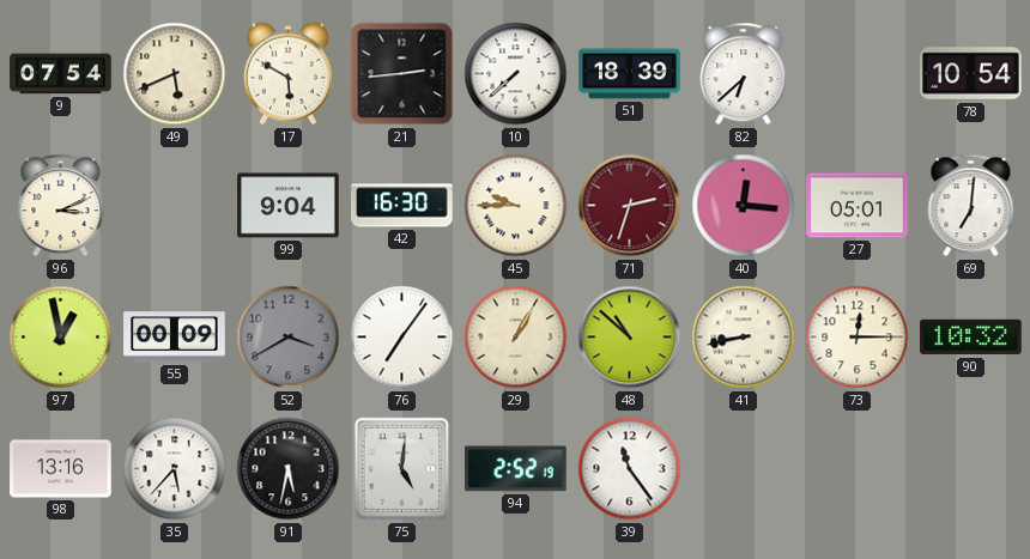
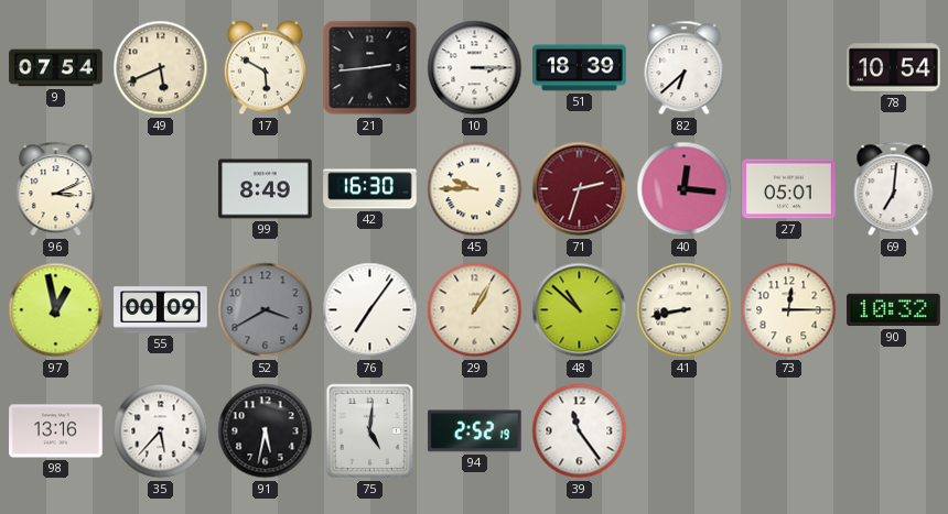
10: 7:38 -> 3:15
99: 9:04 -> 8:49
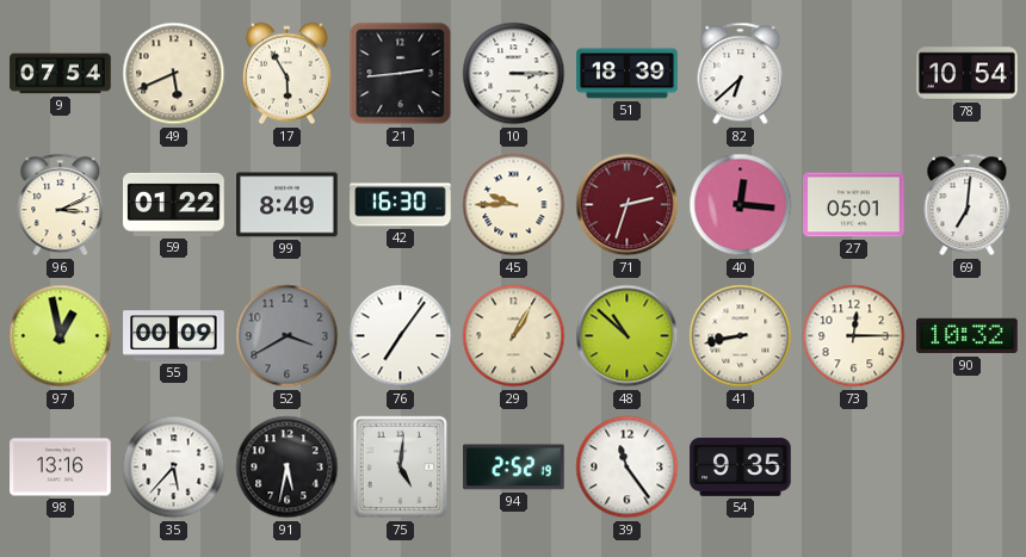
17: 5:50 -> 5:55
59: none -> 01:22
54: none -> 9:35
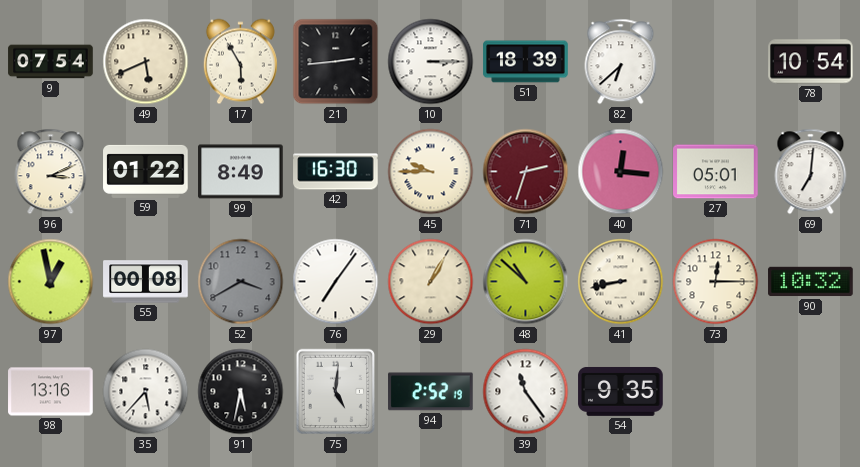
55: 00:09 -> 00:08
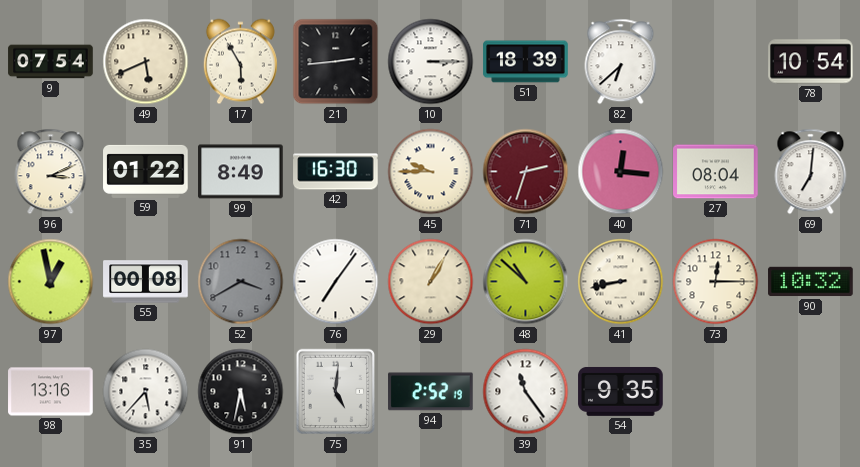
27: 05:01 -> 08:04
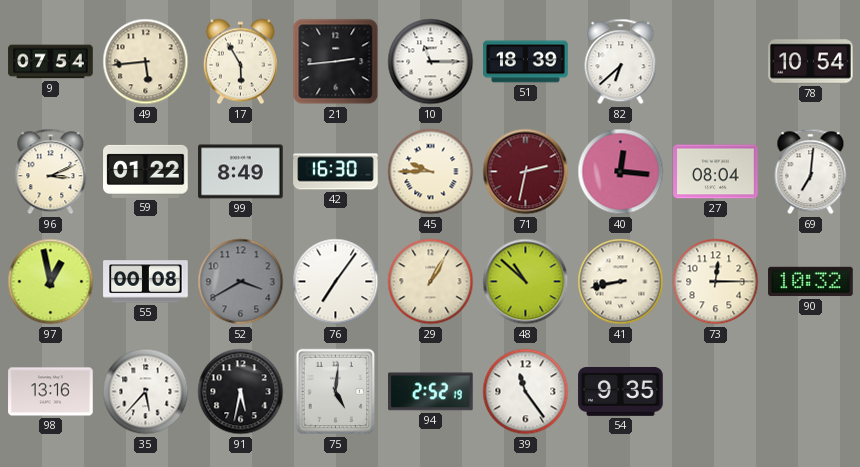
49: 5:41 -> 5:44
10: 3:15 -> 11:15
71: 2:33 -> 2:32
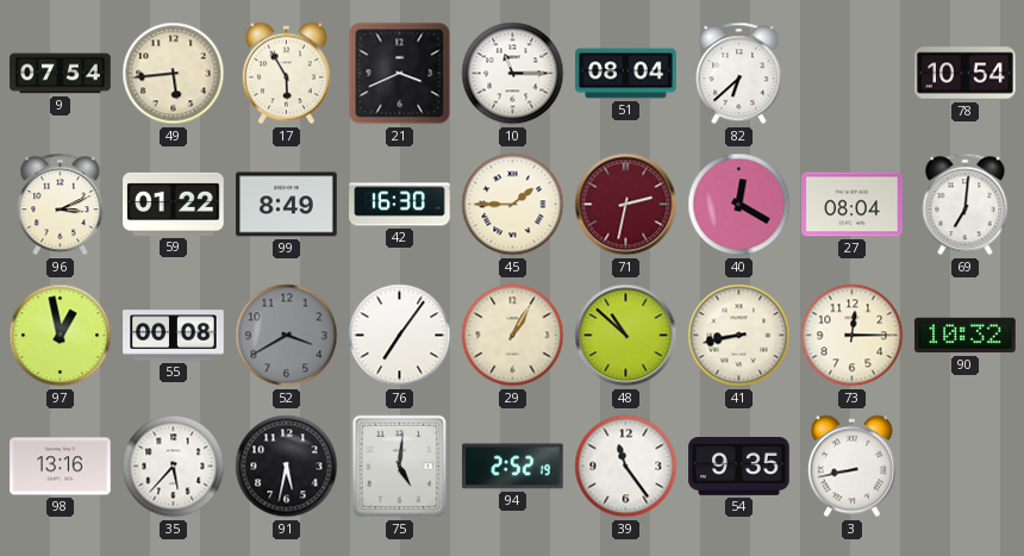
21: 2:44 -> 3:41
51: 18:39 -> 08:04
45: 9:45 -> 1:45
40: 12:16 -> 12:20
3: none -> 8:43
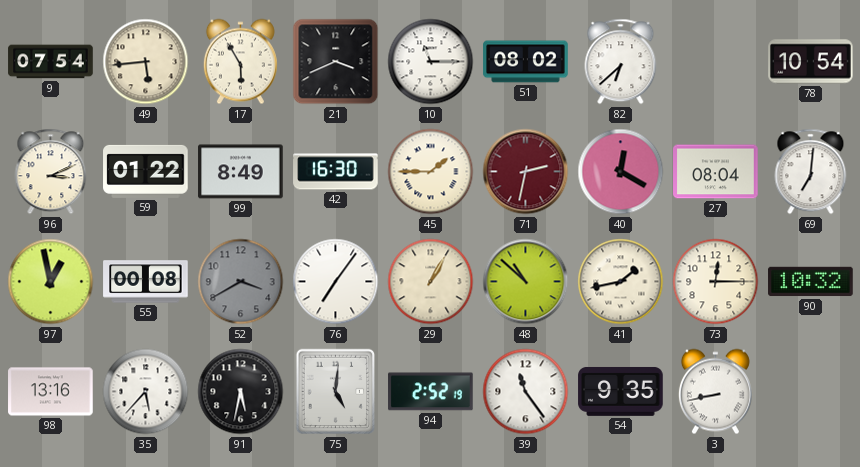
51: 08:04 -> 08:02
41: 8:43 -> 1:43
